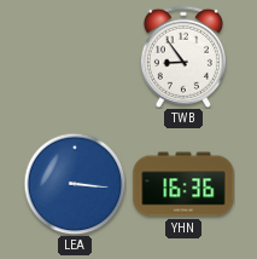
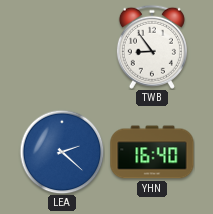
LEA: 3:16 -> 2:22
YHN: 16:36 -> 16:40
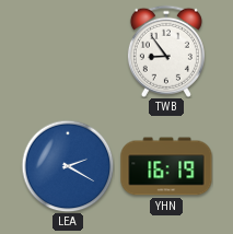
LEA: 2:22 -> 2:20
YHN: 16:40 -> 16:19
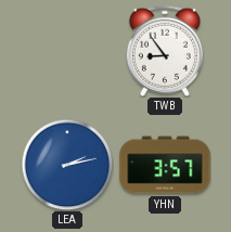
LEA: 2:20 -> 2:13
YHN: 16:19 -> 3:57
